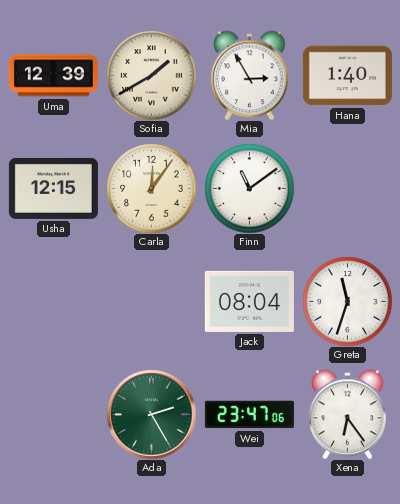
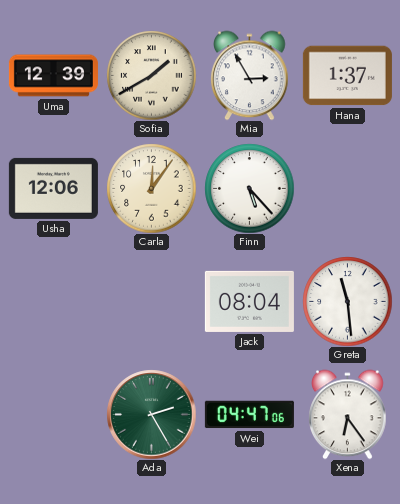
Hana: 1:40 -> 1:37
Usha: 12:15 -> 12:06
Finn: 11:09 -> 5:23
Greta: 11:33 -> 11:29
Wei: 23:47 -> 04:47
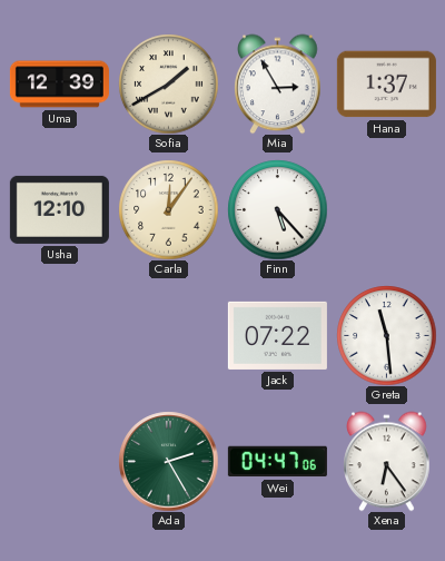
Usha: 12:06 -> 12:10
Jack: 08:04 -> 07:22
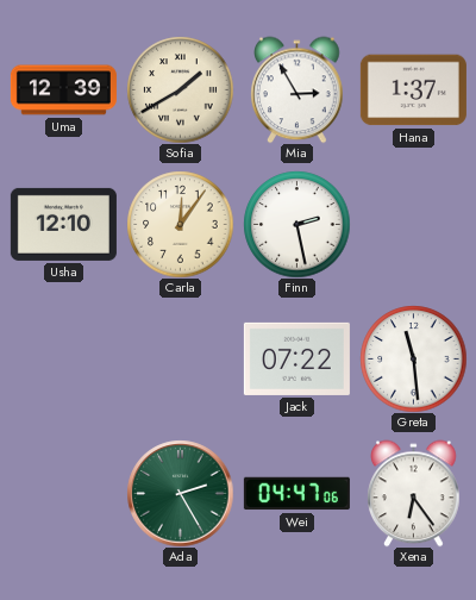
Finn: 5:23 -> 2:28
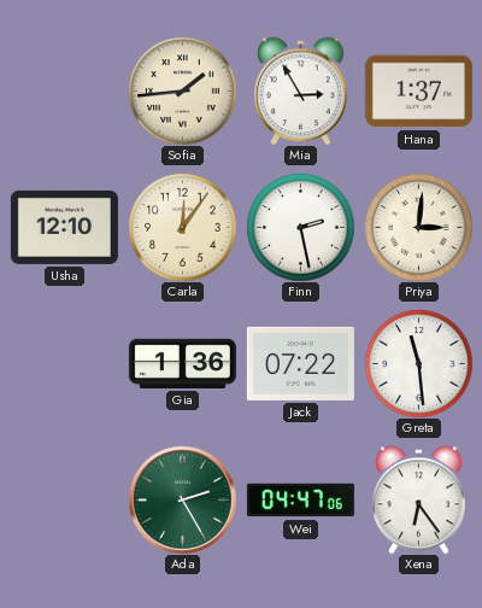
Uma: 12:39 -> none
Sofia: 1:40 -> 1:44
Priya: none -> 3:01
Gia: none -> 1:36
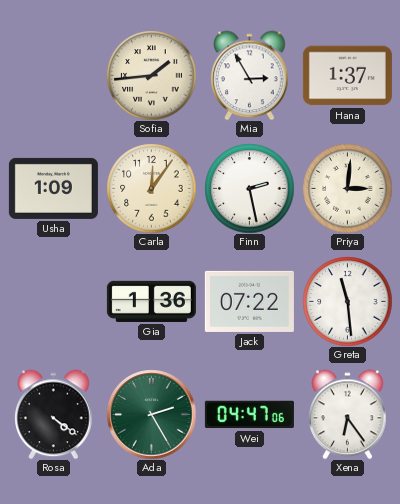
Usha: 12:10 -> 1:09
Rosa: none -> 4:21
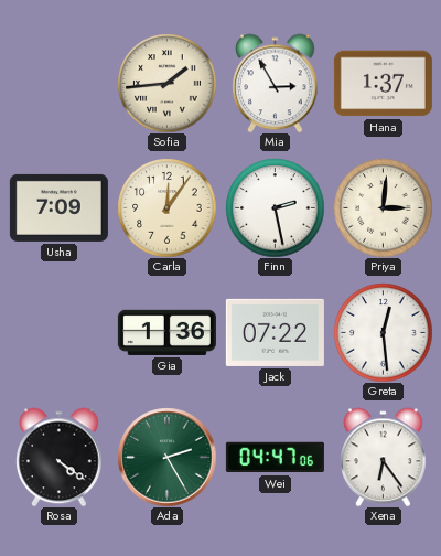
Usha: 1:09 -> 7:09
Greta: 11:29 -> 12:29
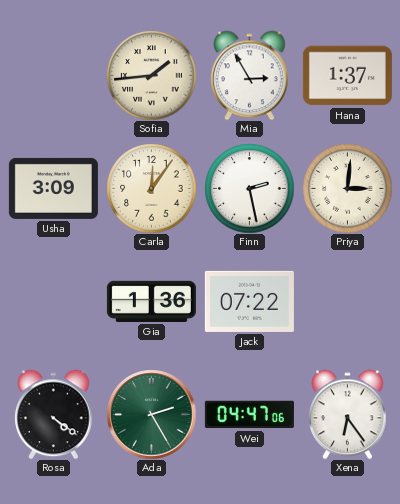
Usha: 7:09 -> 3:09
Greta: 12:29 -> none
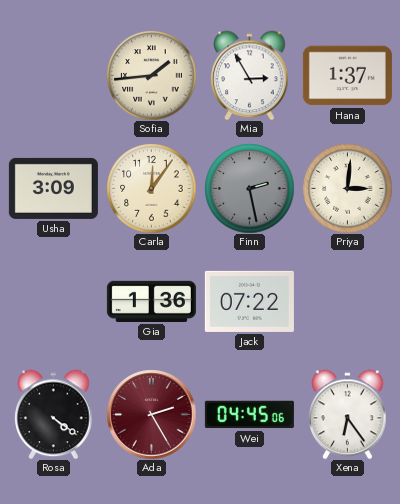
Finn dial: white -> grey
Ada dial: green -> burgundy
Wei: 04:47 -> 04:45
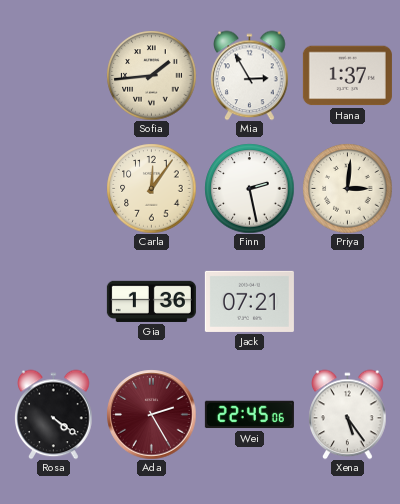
Usha: 3:09 -> none
Finn dial: grey -> white
Jack: 07:22 -> 07:21
Wei: 04:45 -> 22:45
Xena: 6:24 -> 5:24
